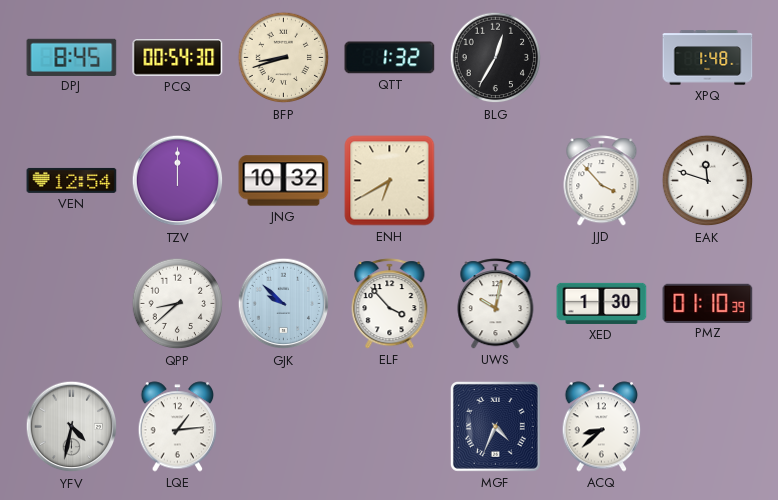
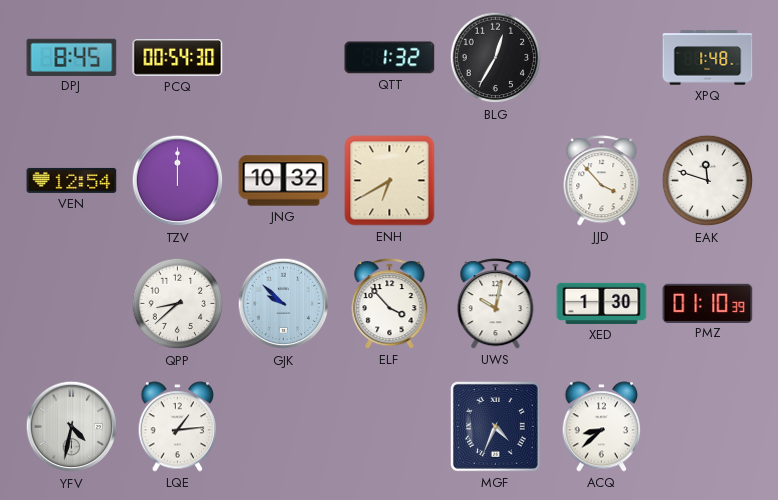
BFP: 8:42 -> none
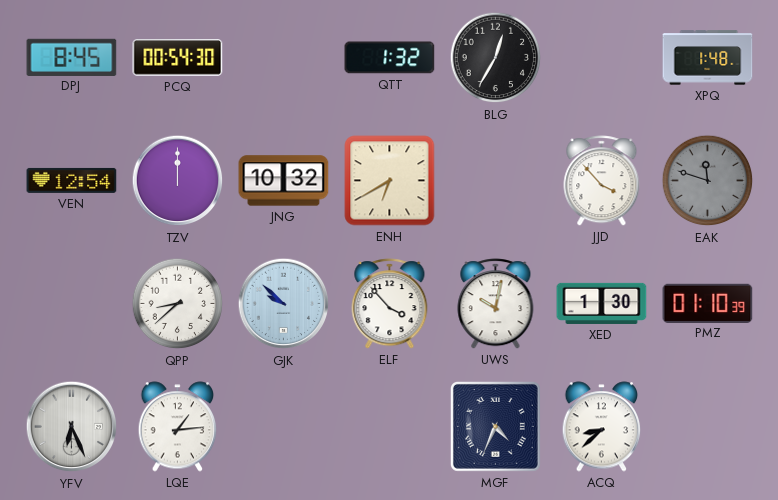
EAK dial: white -> grey
YFV: 4:32 -> 6:26
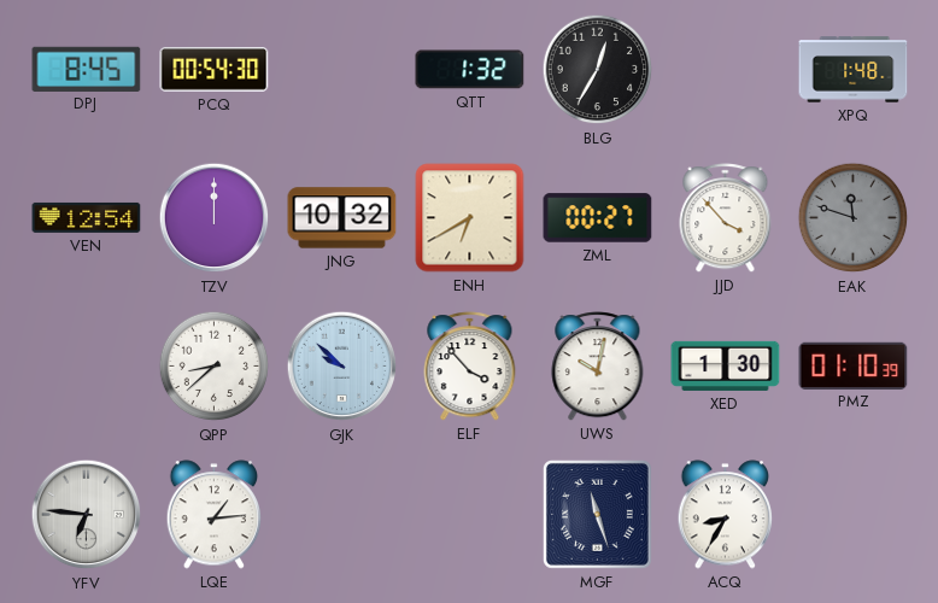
ZML: none -> 00:27
YFV: 6:26 -> 6:46
MGF: 4:34 -> 11:27
ACQ: 8:38 -> 8:35
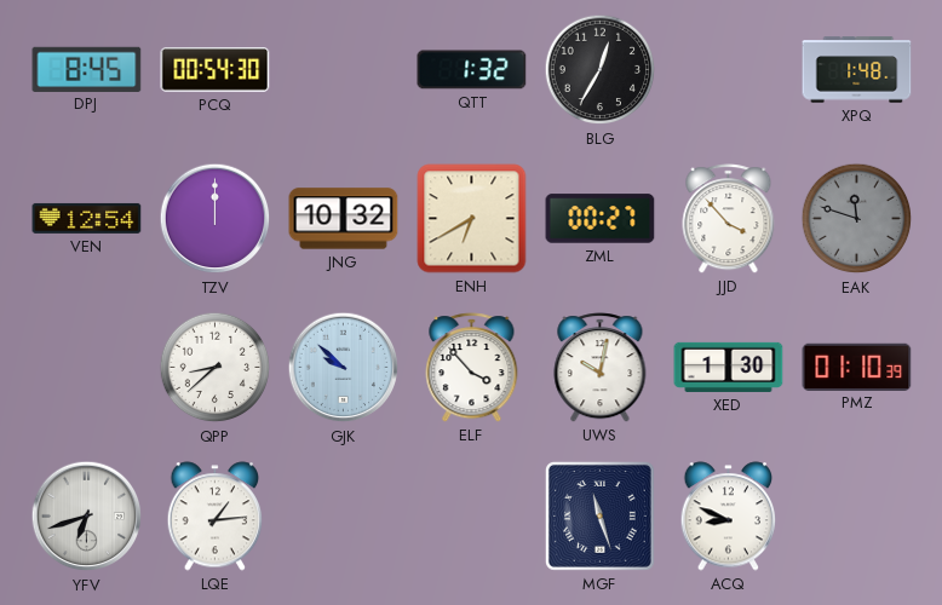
YFV: 6:46 -> 6:42
ACQ: 8:35 -> 8:49
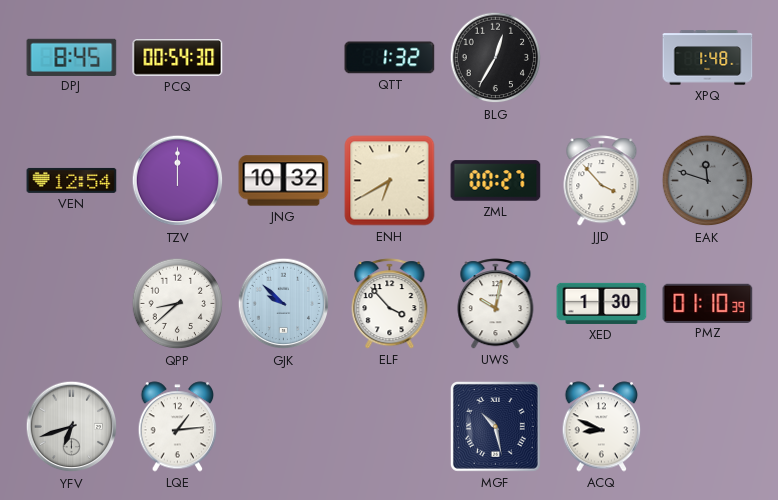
MGF: 11:27 -> 10:28
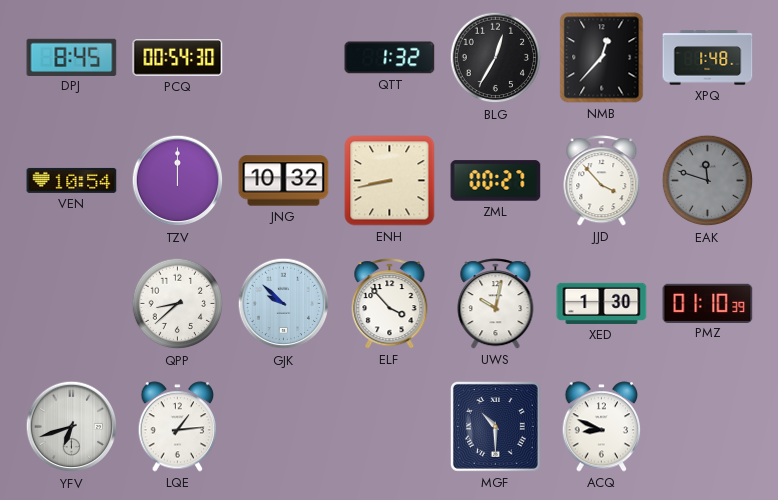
NMB: none -> 12:37
VEN: 12:54 -> 10:54
ENH: 6:40 -> 8:43
MGF: 10:28 -> 10:30
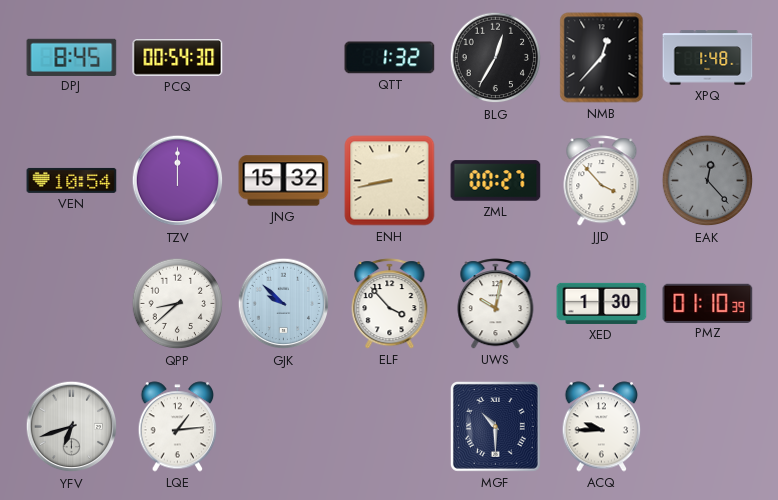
JNG: 10:32 -> 15:32
EAK: 11:48 -> 12:23
ACQ: 8:49 -> 9:45
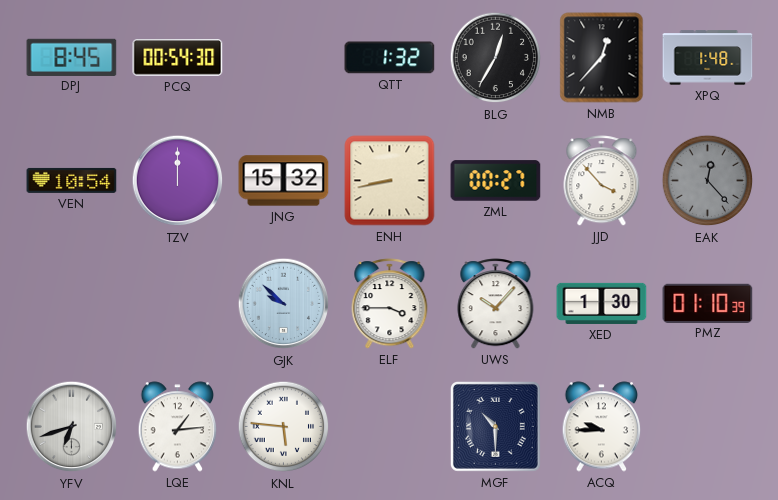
QPP: 8:38 -> none
ELF: 3:53 -> 3:45
UWS: 10:02 -> 10:07
KNL: none -> 5:46
